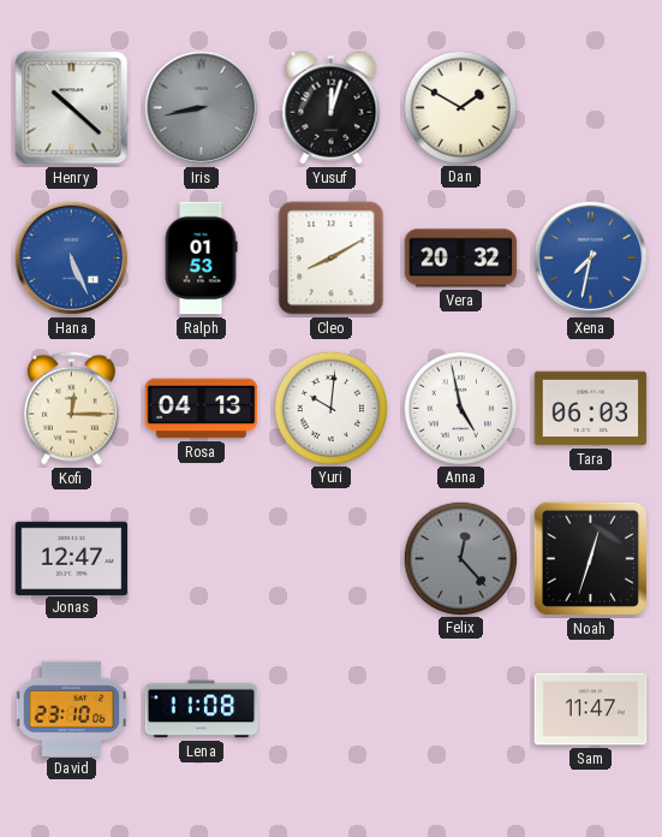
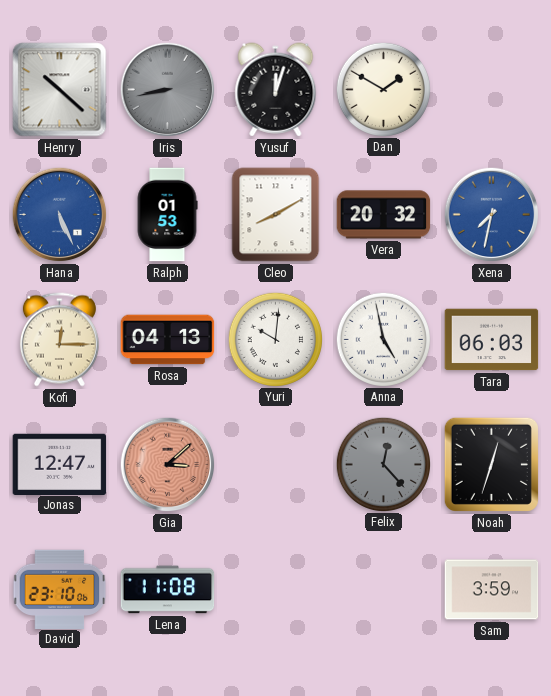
Gia: none -> 3:08
Sam: 11:47 -> 3:59
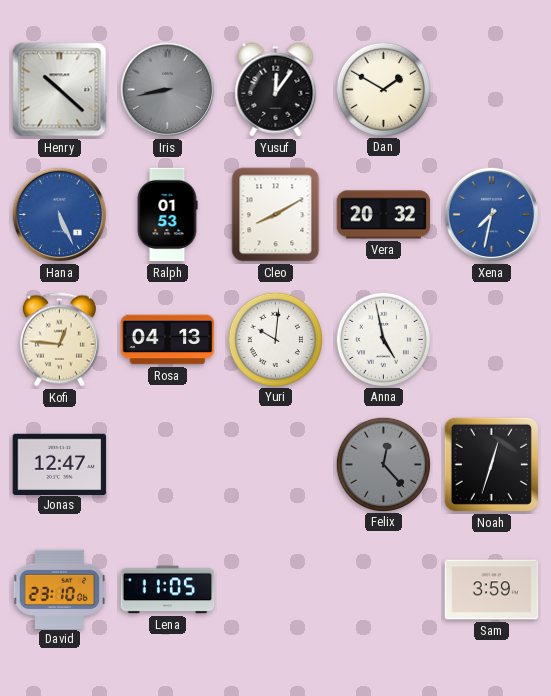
Yusuf: 12:03 -> 12:06
Kofi: 12:15 -> 12:46
Tara: 06:03 -> none
Gia: 3:08 -> none
Lena: 11:08 -> 11:05
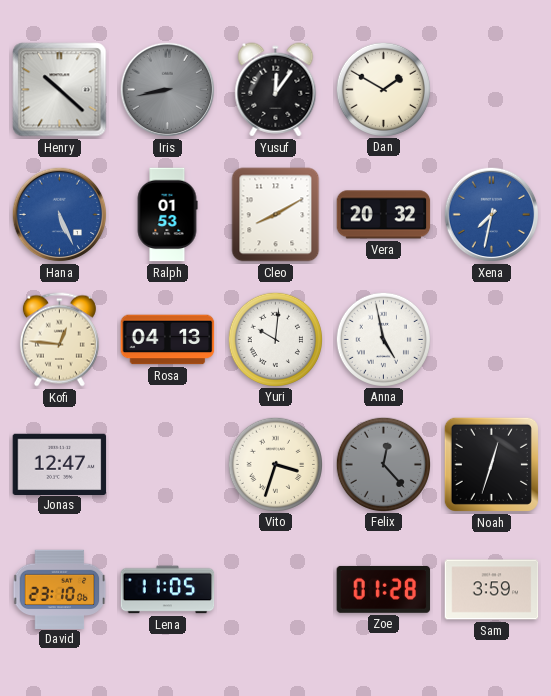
Vito: none -> 3:33
Zoe: none -> 01:28
